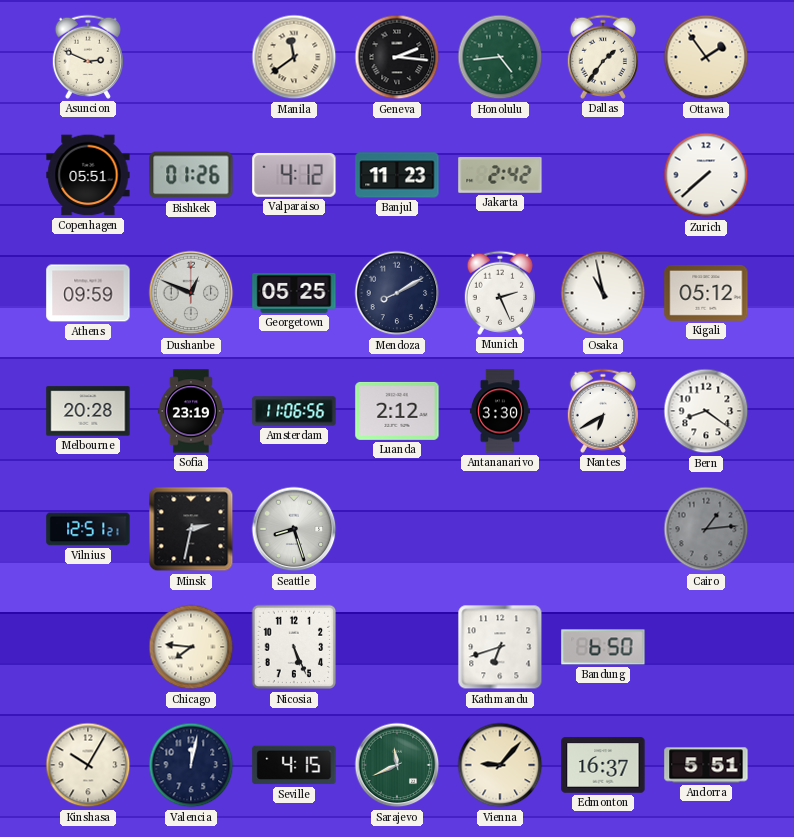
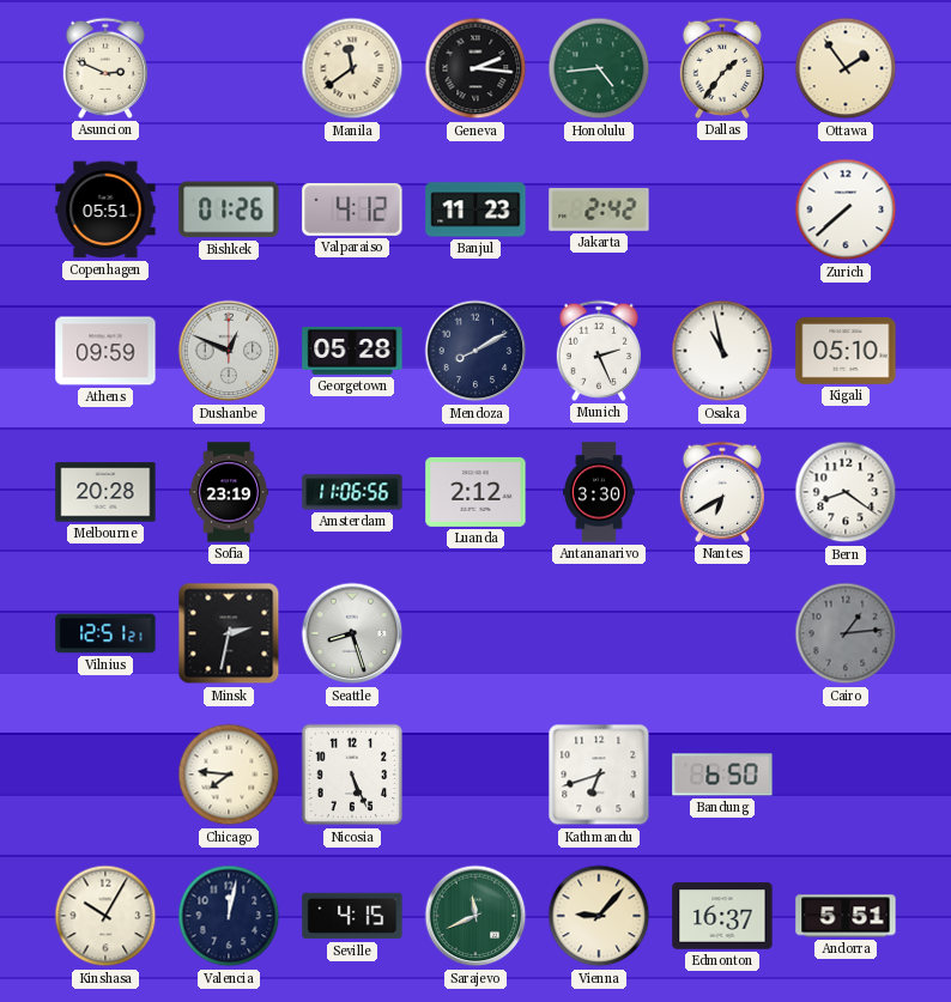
Georgetown: 05:25 -> 05:28
Kigali: 05:12 -> 05:10
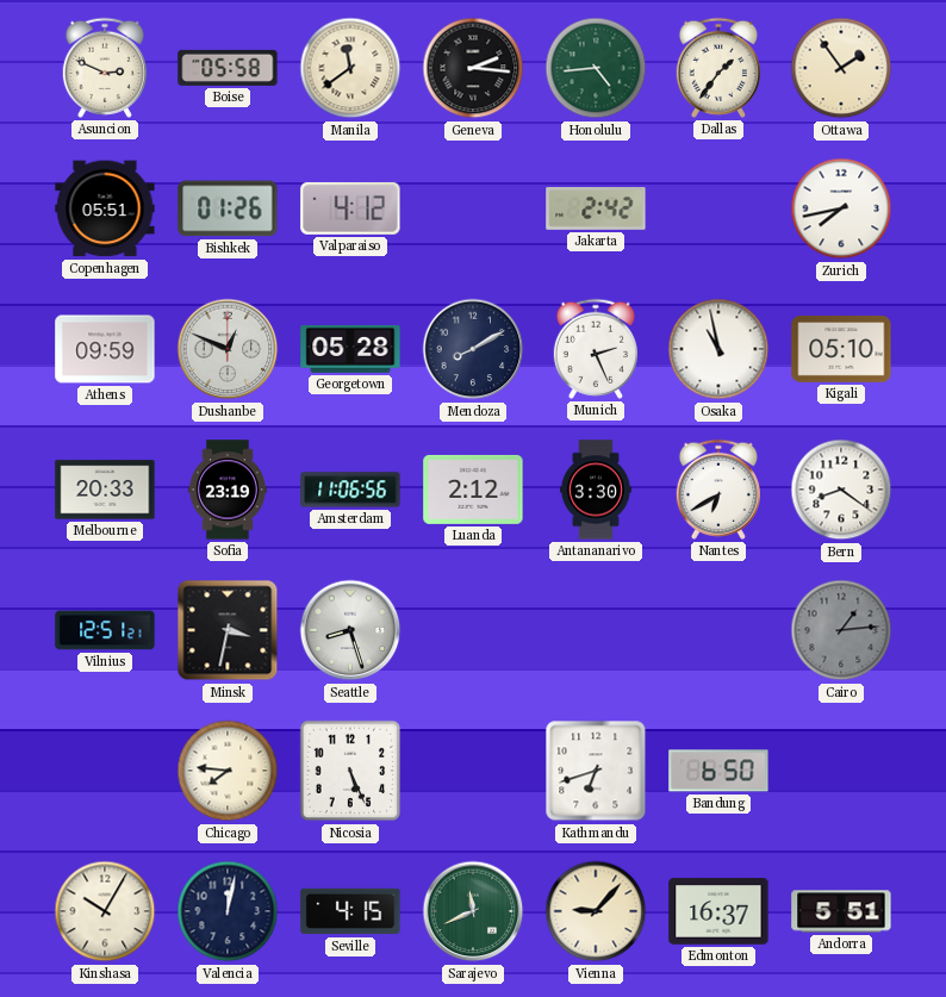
Boise: none -> 05:58
Banjul: 11:23 -> none
Zurich: 7:38 -> 7:43
Melbourne: 20:28 -> 20:33
Minsk: 2:32 -> 3:32
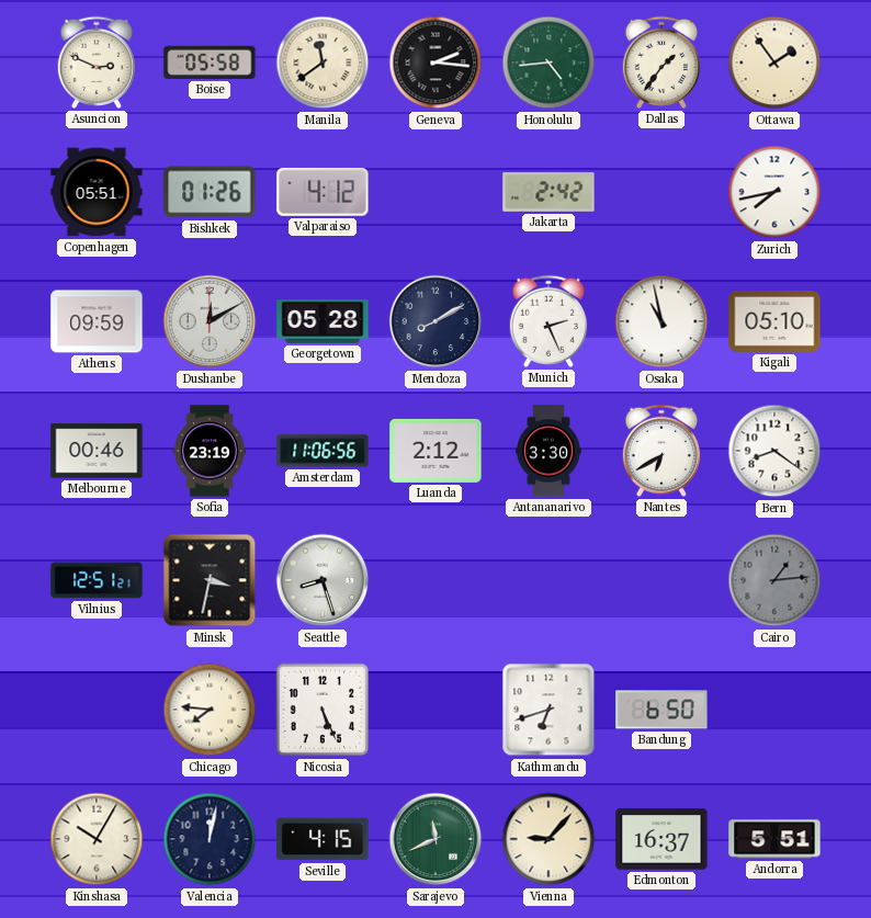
Dushanbe: 12:49 -> 12:10
Melbourne: 20:33 -> 00:46
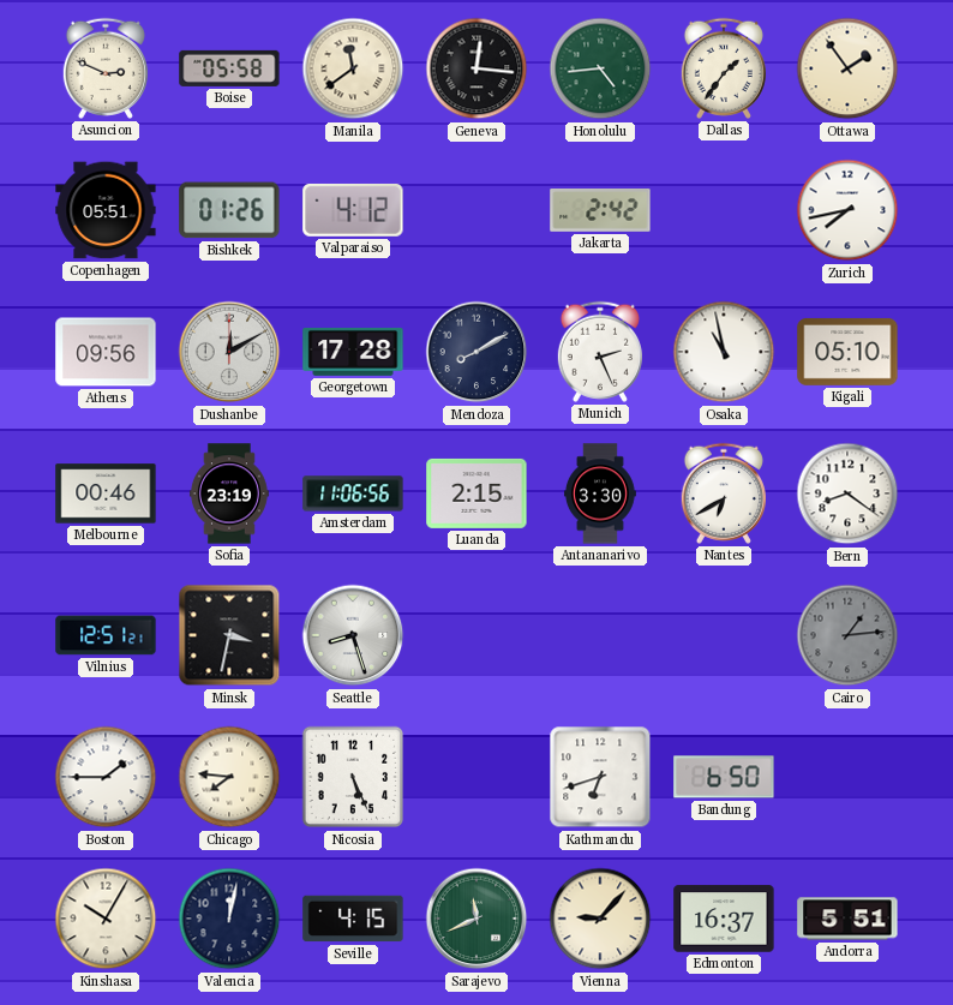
Geneva: 2:16 -> 12:16
Athens: 09:59 -> 09:56
Georgetown: 05:28 -> 17:28
Luanda: 2:12 -> 2:15
Boston: none -> 1:45
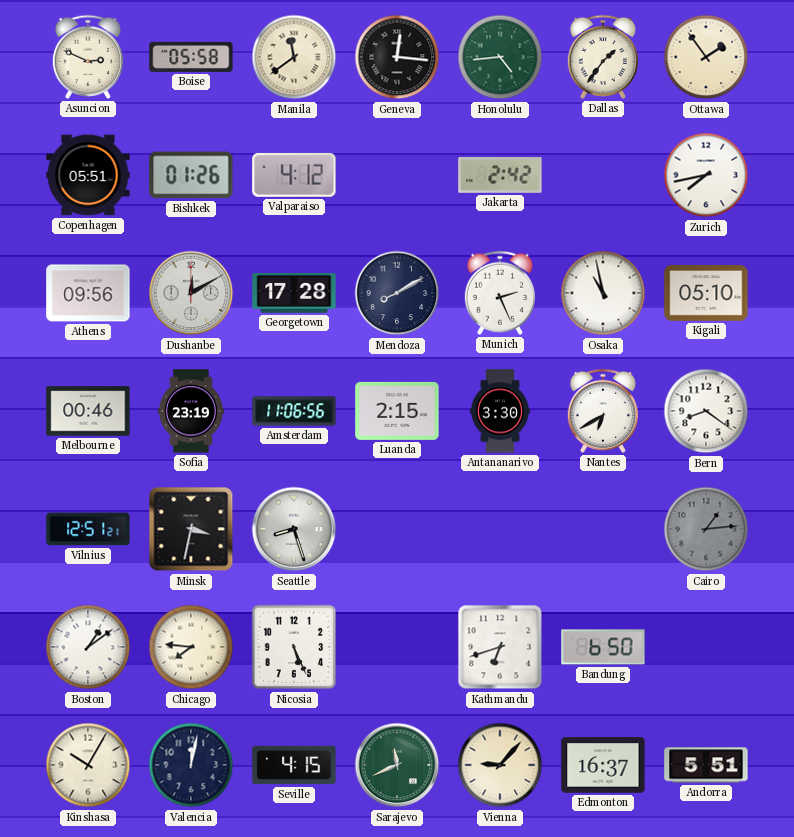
Boston: 1:45 -> 1:09
